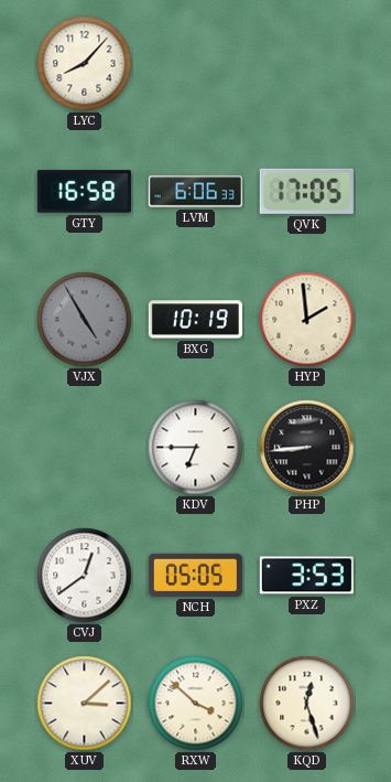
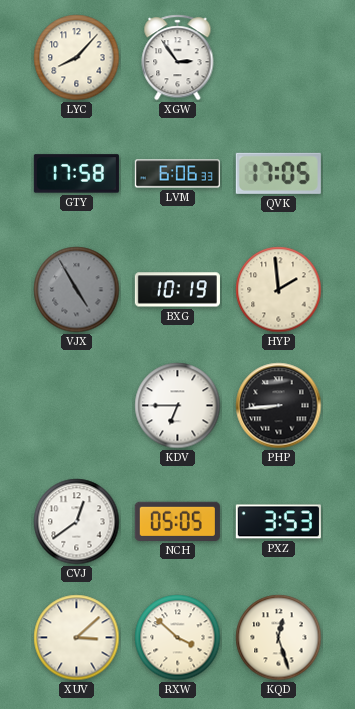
XGW: none -> 2:54
GTY: 16:58 -> 17:58
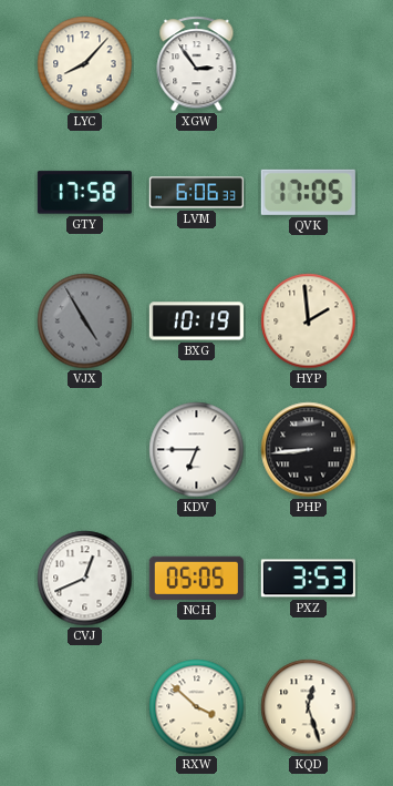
CVJ: 12:39 -> 12:41
XUV: 3:08 -> none
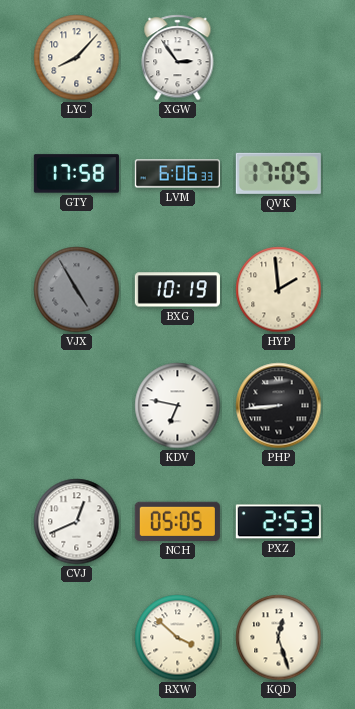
KDV: 6:45 -> 6:47
PXZ: 3:53 -> 2:53
